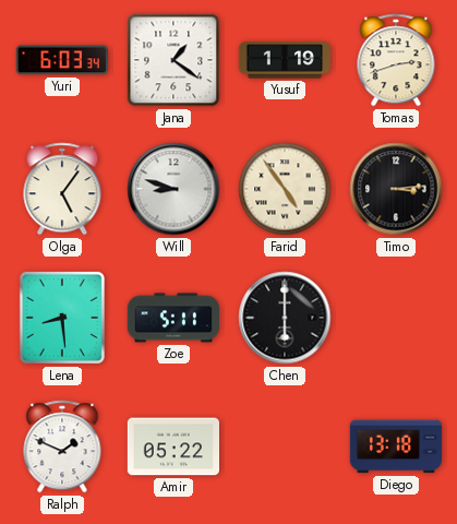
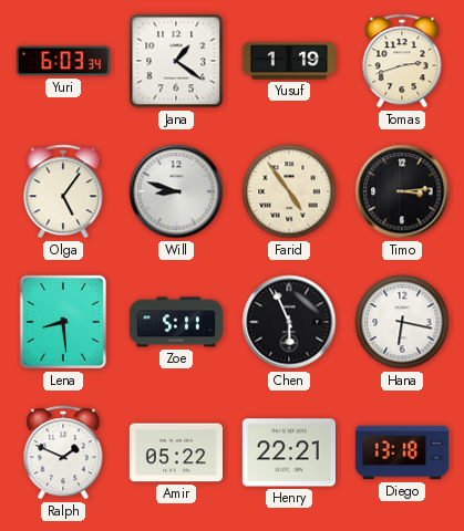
Chen: 6:00 -> 5:56
Hana: none -> 6:17
Henry: none -> 22:21
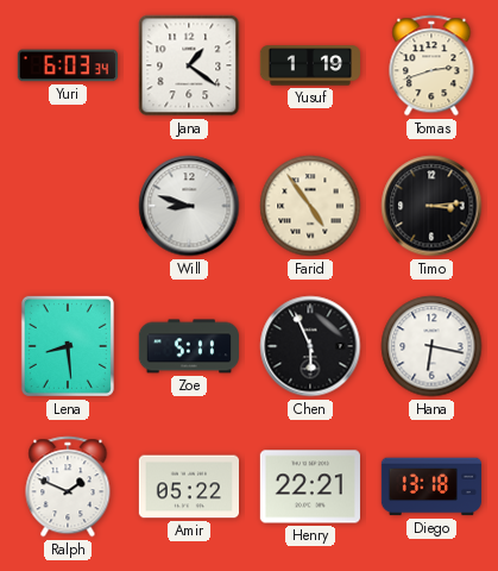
Olga: 5:06 -> none
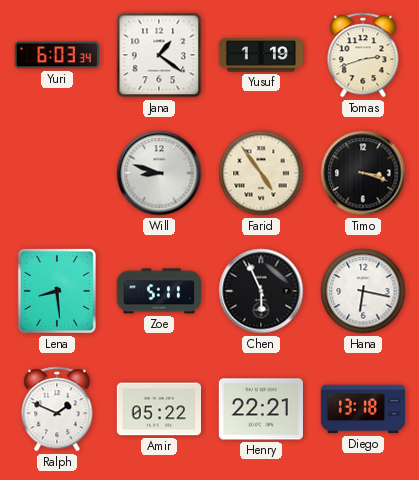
Timo: 3:14 -> 3:18
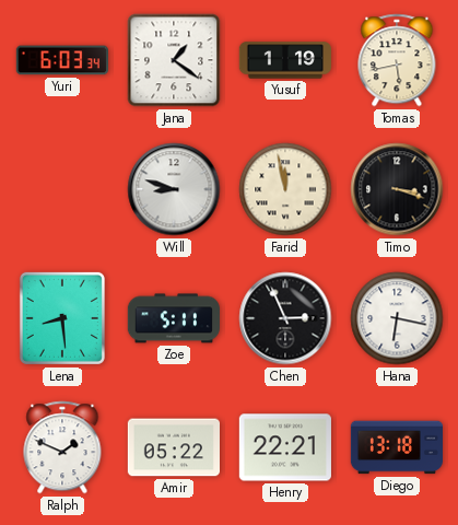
Tomas: 2:42 -> 5:43
Farid: 4:54 -> 11:58
Chen: 5:56 -> 2:56
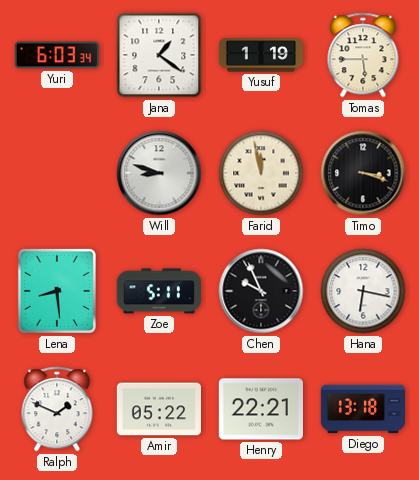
Tomas: 5:43 -> 5:45
Chen: 2:56 -> 9:56
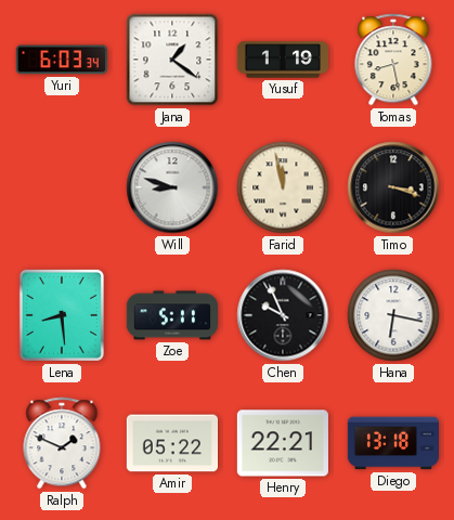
Tomas: 5:45 -> 8:28
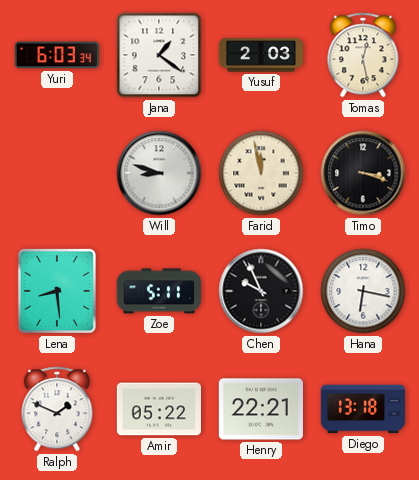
Yusuf: 1:19 -> 2:03
Tomas: 8:28 -> 12:28
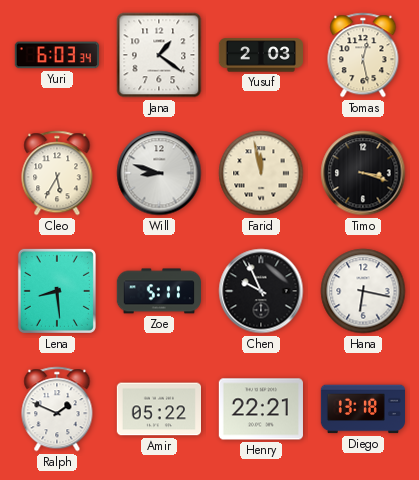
Cleo: none -> 5:35
